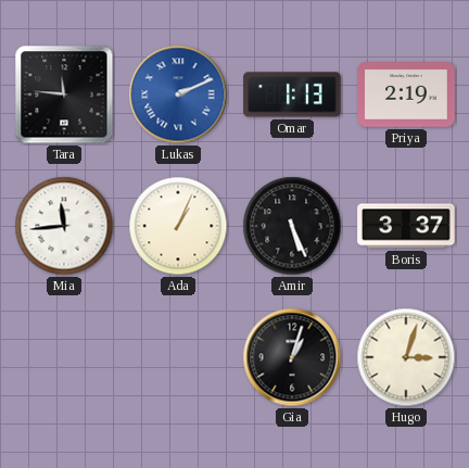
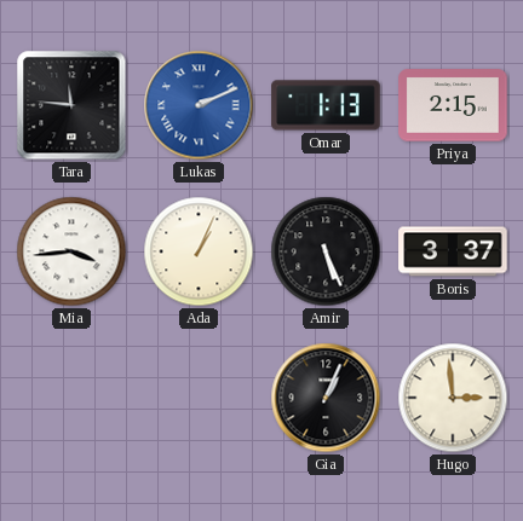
Priya: 2:19 -> 2:15
Mia: 11:44 -> 3:44
Gia: 1:03 -> 1:04
Hugo: 3:03 -> 2:59
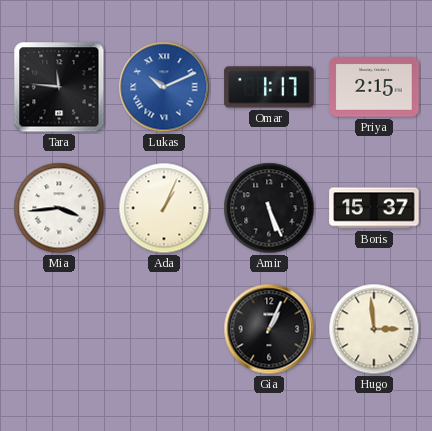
Lukas: 2:11 -> 10:11
Omar: 1:13 -> 1:17
Boris: 3:37 -> 15:37
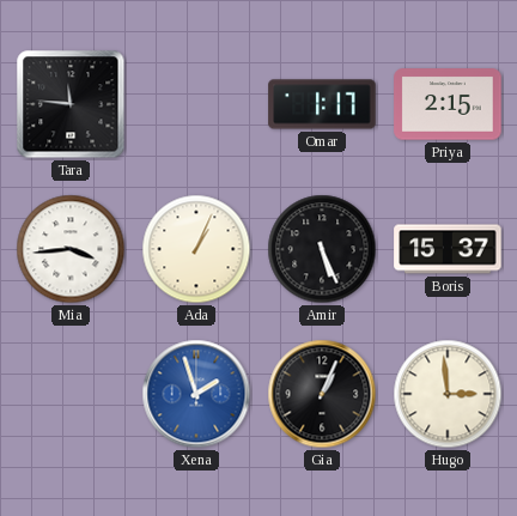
Lukas: 10:11 -> none
Xena: none -> 1:57
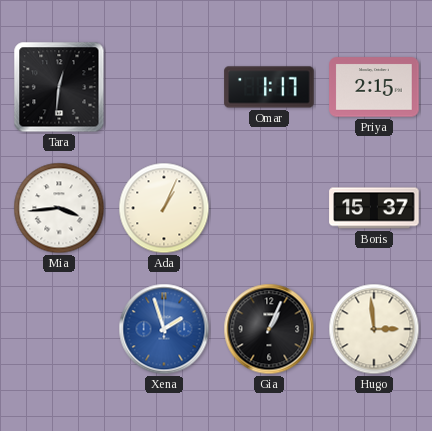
Tara: 11:46 -> 12:31
Amir: 5:26 -> none
